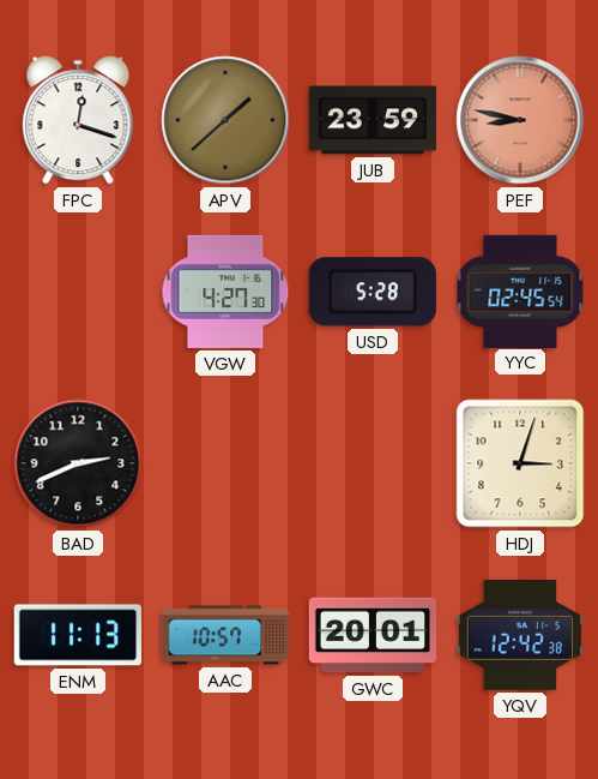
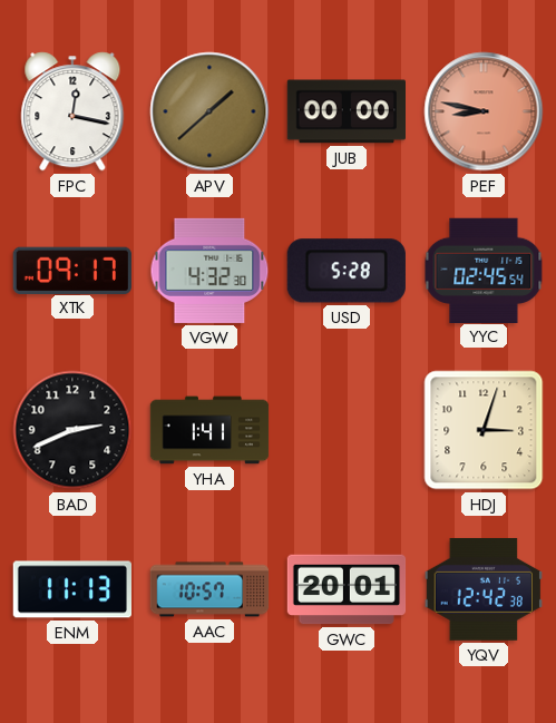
FPC: 12:18 -> 12:17
JUB: 23:59 -> 00:00
XTK: none -> 09:17
VGW: 4:27 -> 4:32
YHA: none -> 1:41
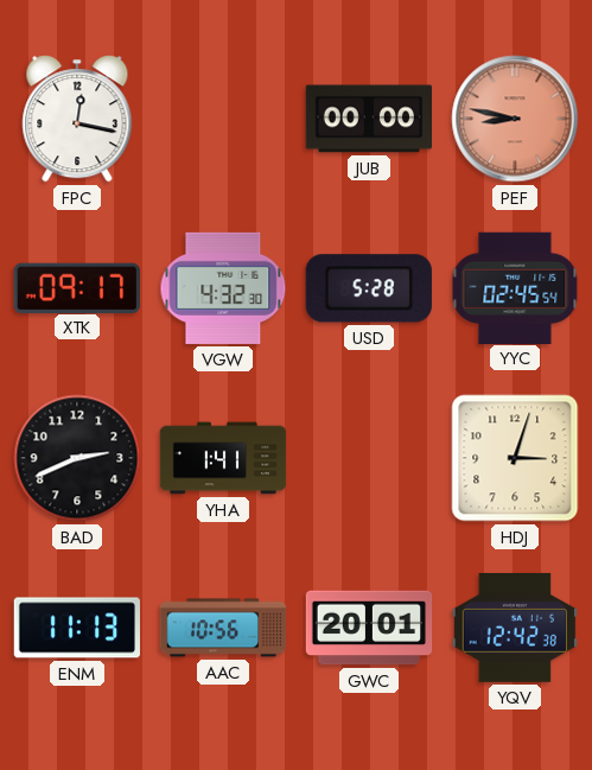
APV: 1:38 -> none
AAC: 10:57 -> 10:56
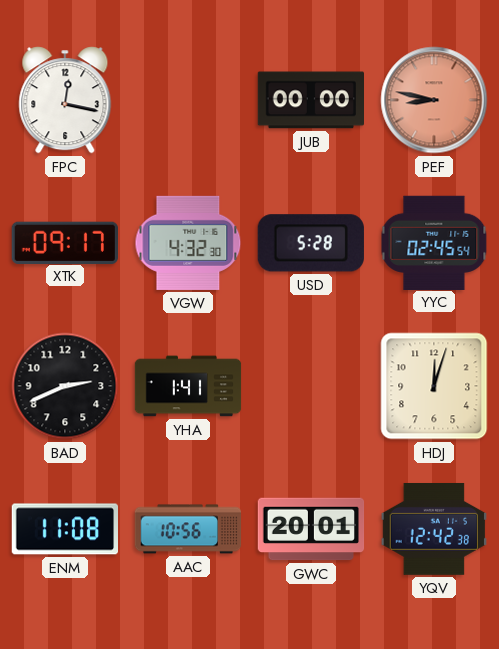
HDJ: 3:03 -> 12:03
ENM: 11:13 -> 11:08
